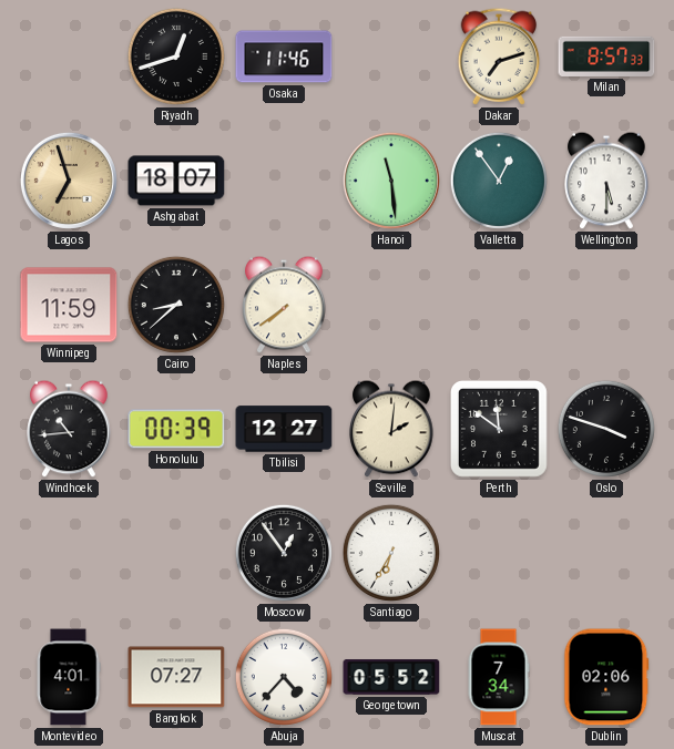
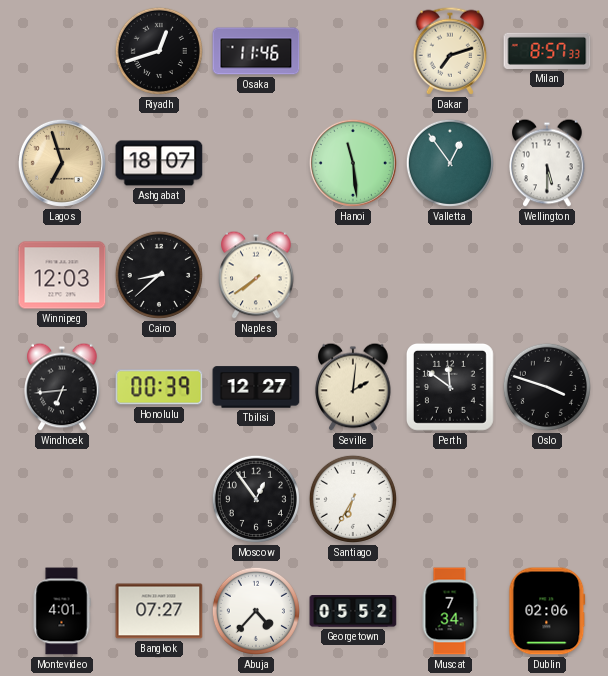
Winnipeg: 11:59 -> 12:03
Windhoek: 10:44 -> 6:44
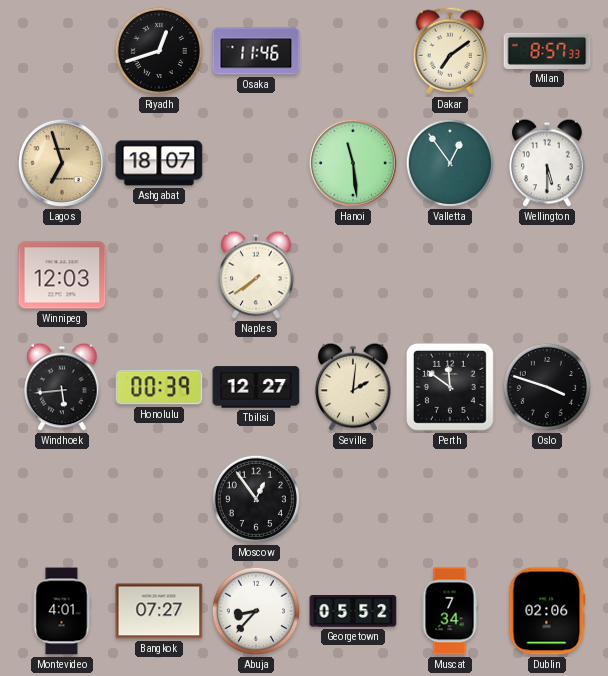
Dakar: 7:12 -> 7:09
Cairo: 8:38 -> none
Windhoek: 6:44 -> 5:44
Santiago: 6:35 -> none
Abuja: 4:37 -> 8:37
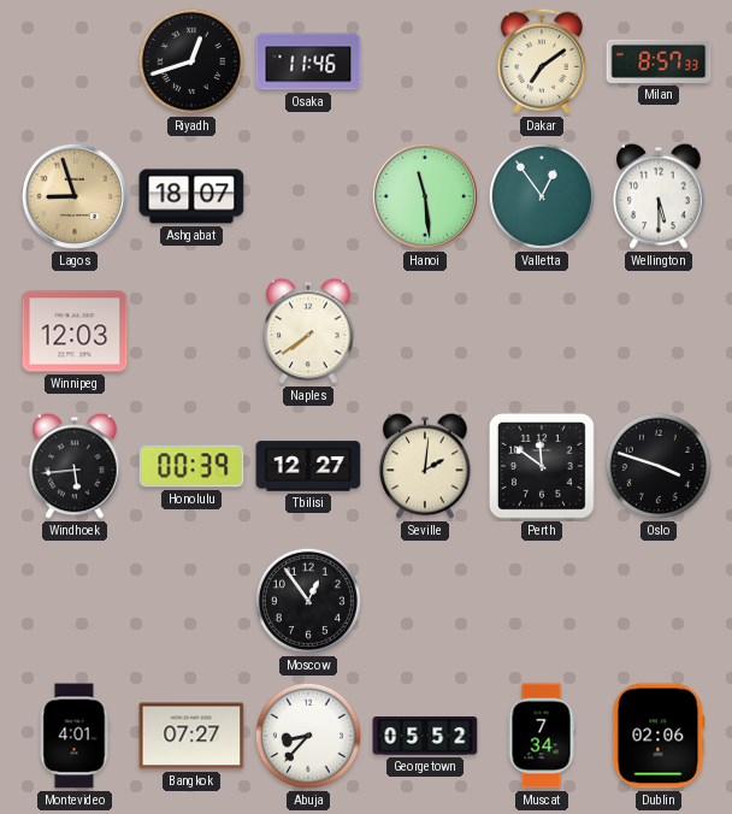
Lagos: 6:57 -> 8:57
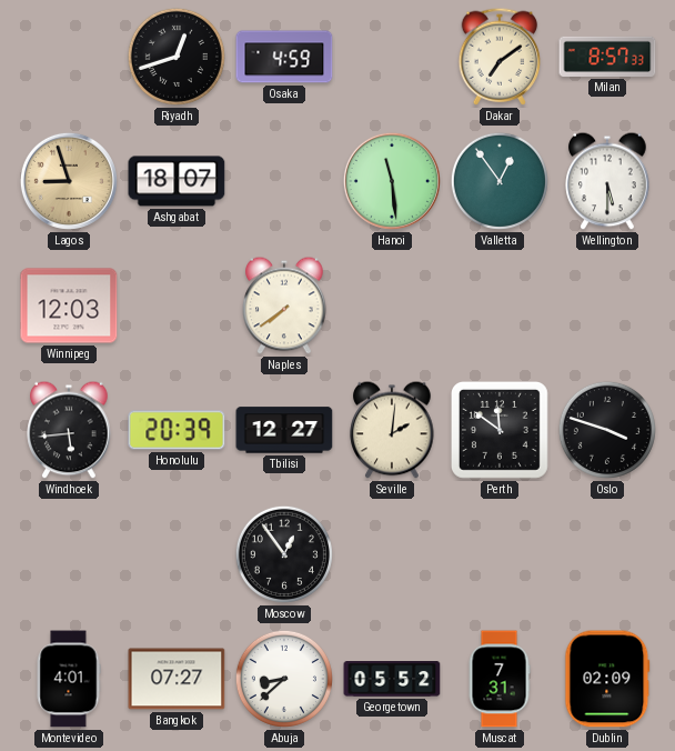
Osaka: 11:46 -> 4:59
Honolulu: 00:39 -> 20:39
Abuja: 8:37 -> 8:38
Muscat: 7:34 -> 7:31
Dublin: 02:06 -> 02:09
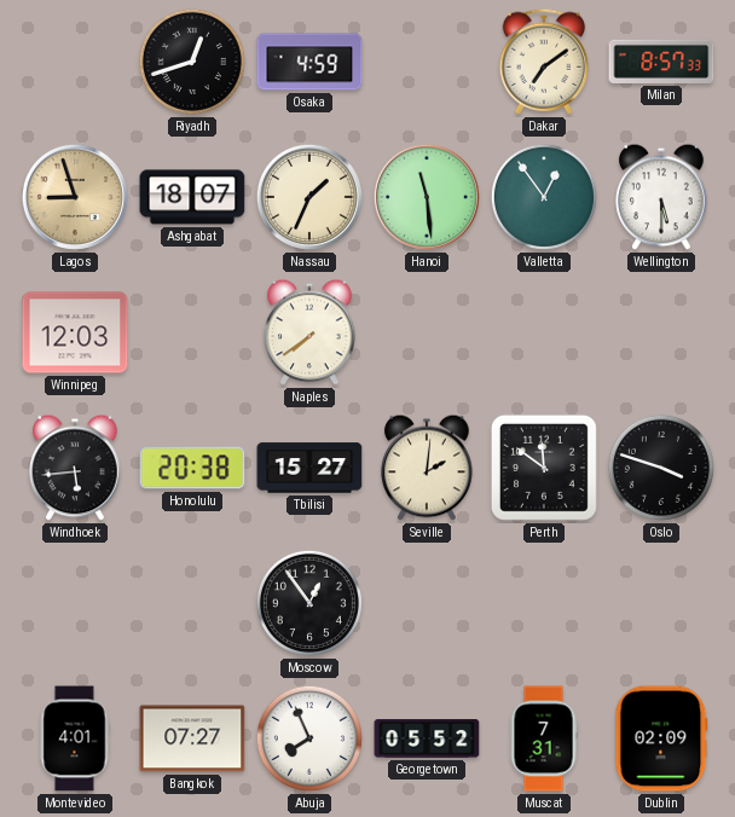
Nassau: none -> 1:34
Honolulu: 20:39 -> 20:38
Tbilisi: 12:27 -> 15:27
Abuja: 8:38 -> 7:56
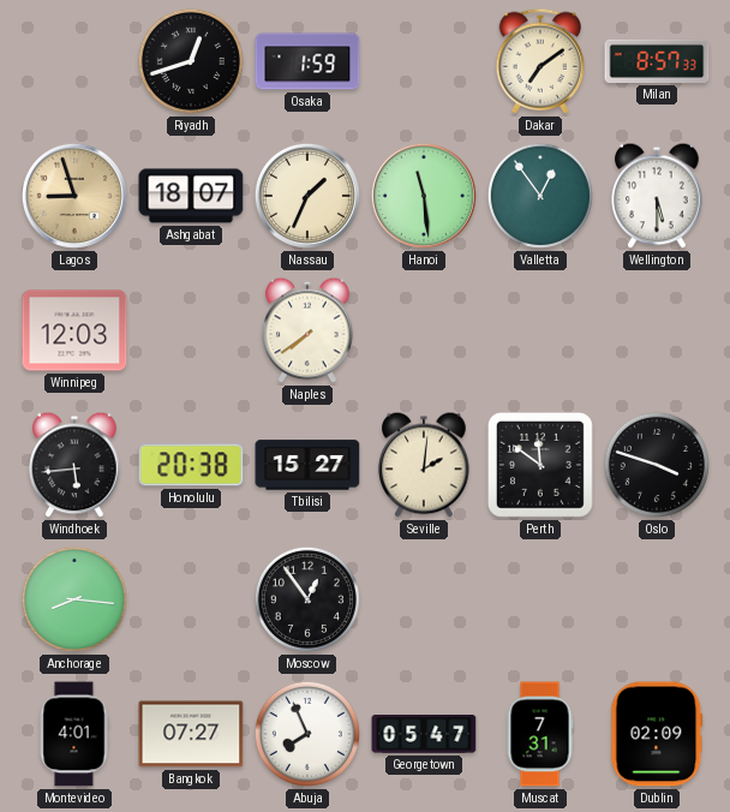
Osaka: 4:59 -> 1:59
Anchorage: none -> 8:16
Georgetown: 05:52 -> 05:47
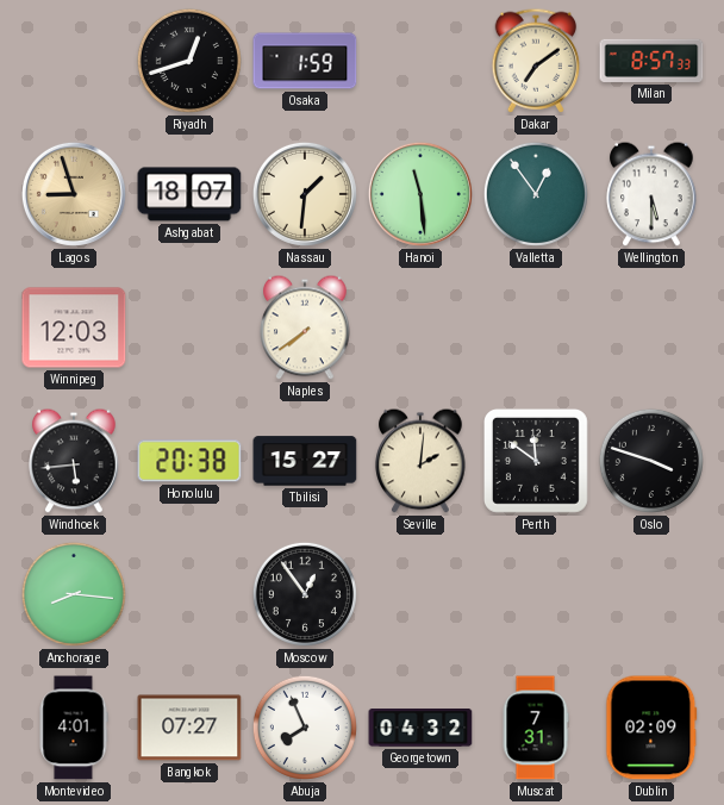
Nassau: 1:34 -> 1:31
Georgetown: 05:47 -> 04:32
